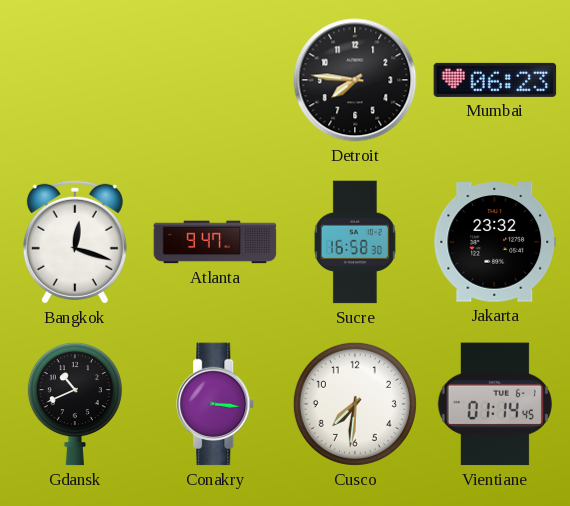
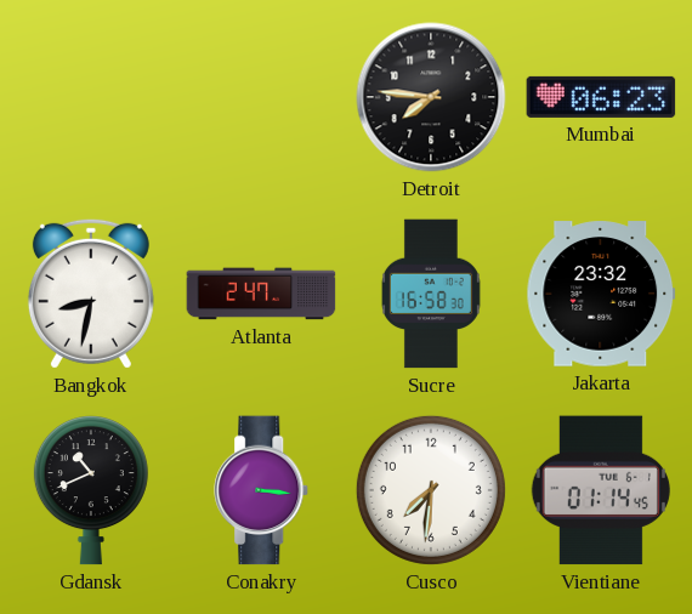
Bangkok: 12:18 -> 8:32
Atlanta: 9:47 -> 2:47
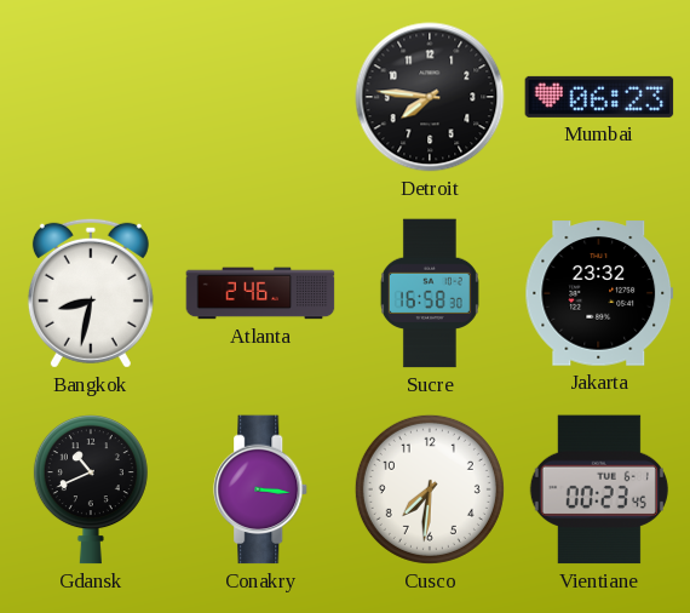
Atlanta: 2:47 -> 2:46
Vientiane: 01:14 -> 00:23
